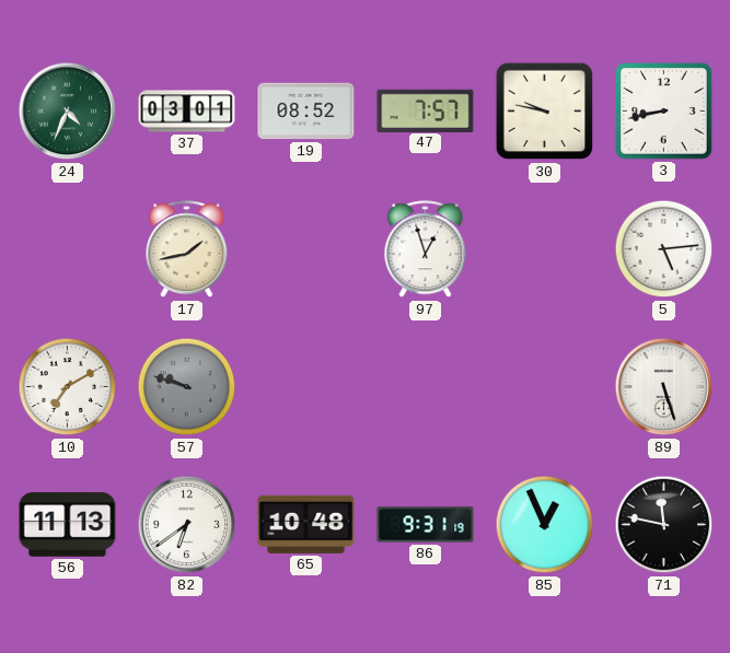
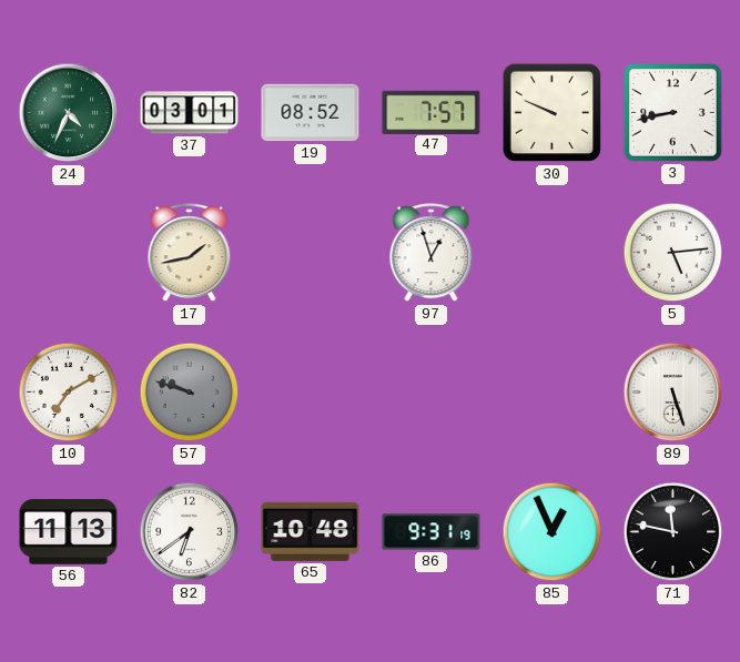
30: 9:47 -> 9:49
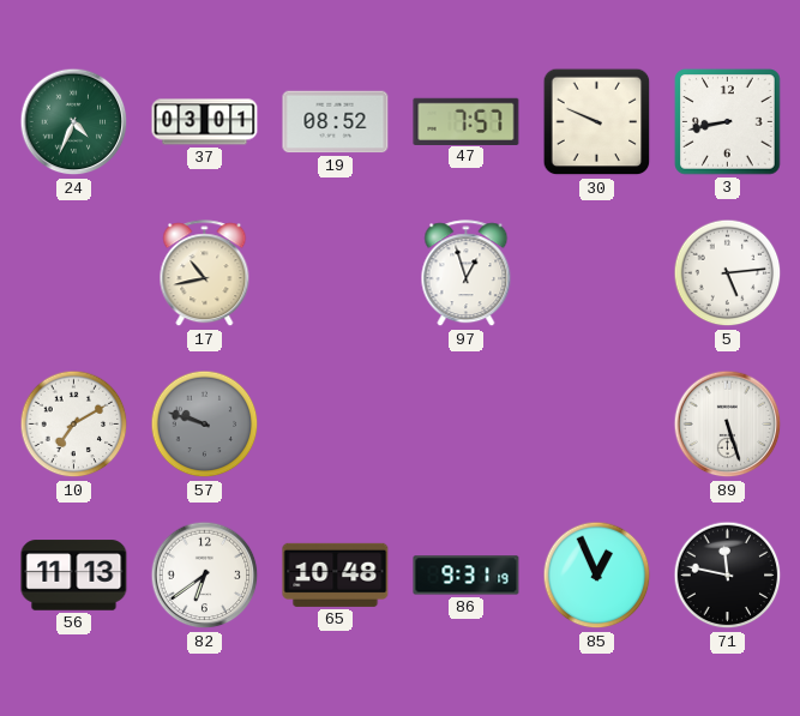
17: 1:43 -> 10:43
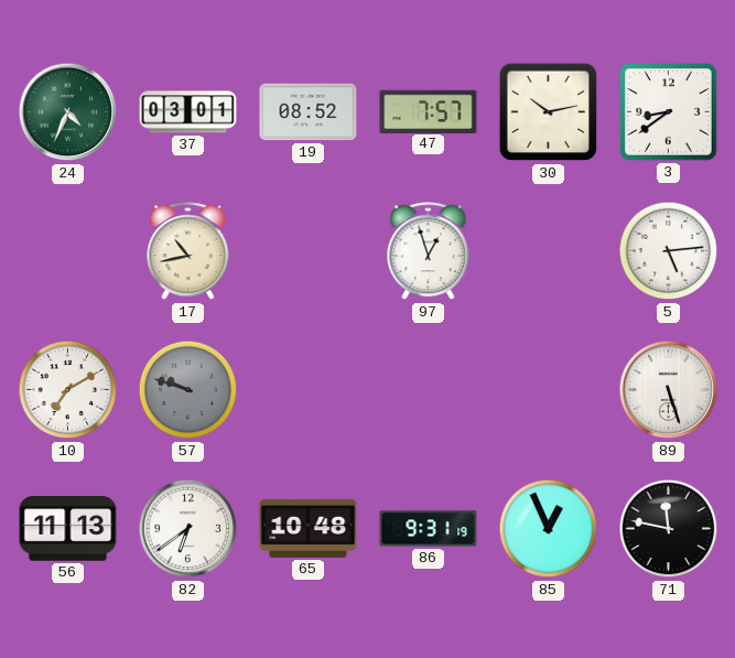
30: 9:49 -> 10:13
3: 8:43 -> 8:39
